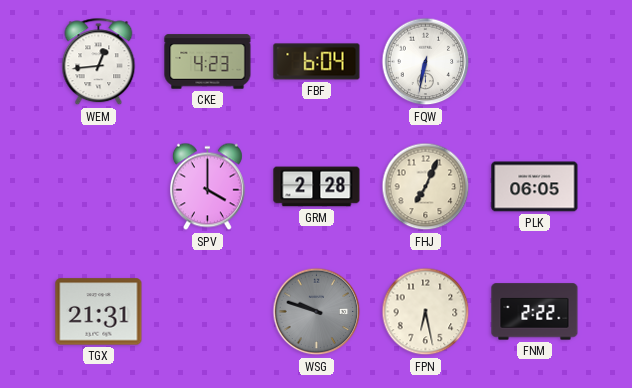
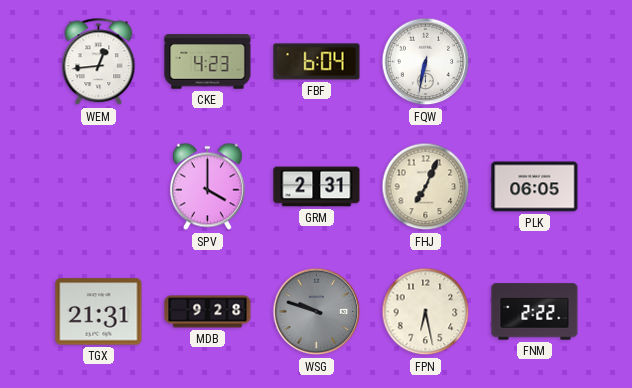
GRM: 2:28 -> 2:31
MDB: none -> 9:28
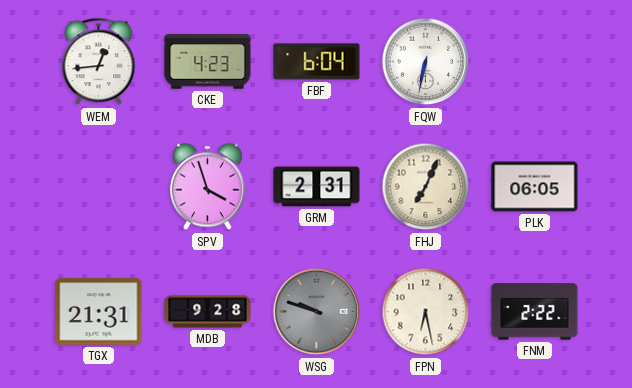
SPV: 4:00 -> 3:57
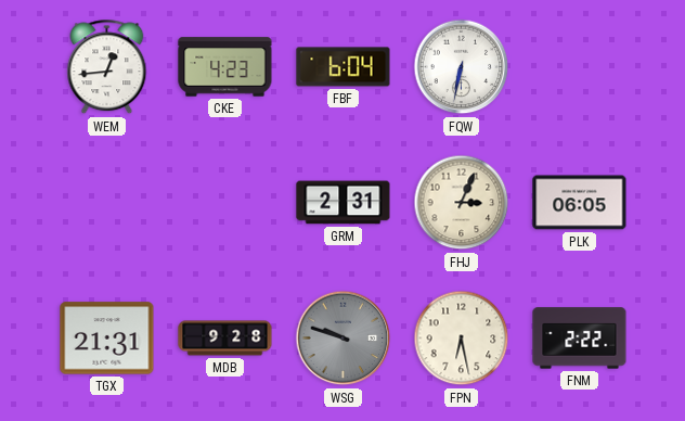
SPV: 3:57 -> none
FHJ: 7:04 -> 3:04
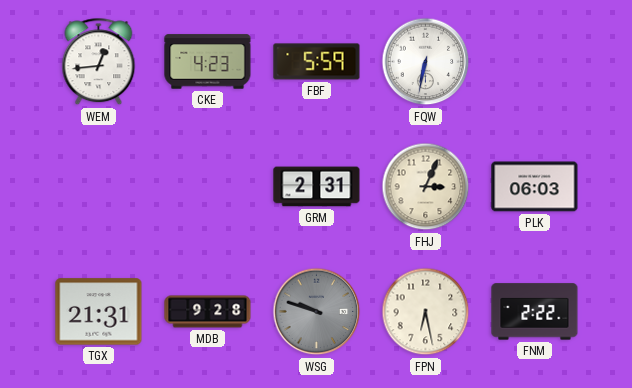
FBF: 6:04 -> 5:59
PLK: 06:05 -> 06:03
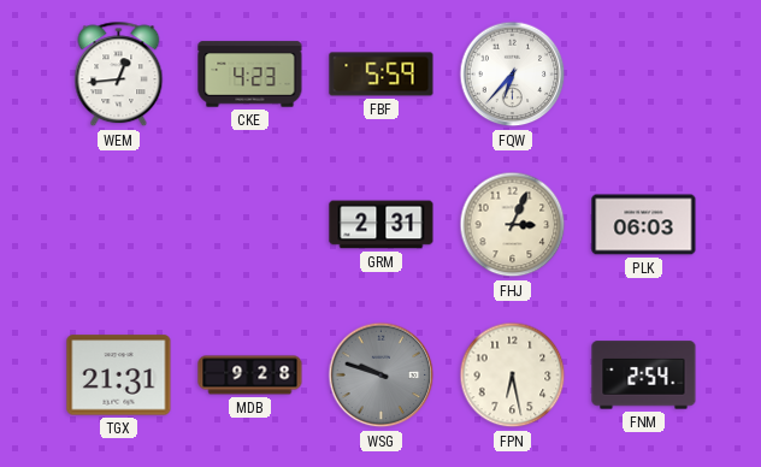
FQW: 6:32 -> 6:37
FNM: 2:22 -> 2:54
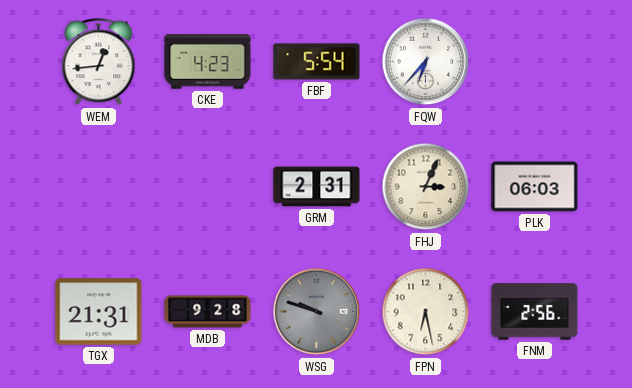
FBF: 5:59 -> 5:54
FNM: 2:54 -> 2:56
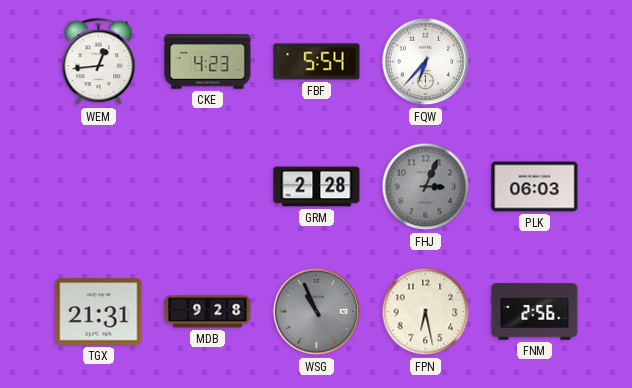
GRM: 2:31 -> 2:28
FHJ dial: cream -> grey
WSG: 9:48 -> 10:56
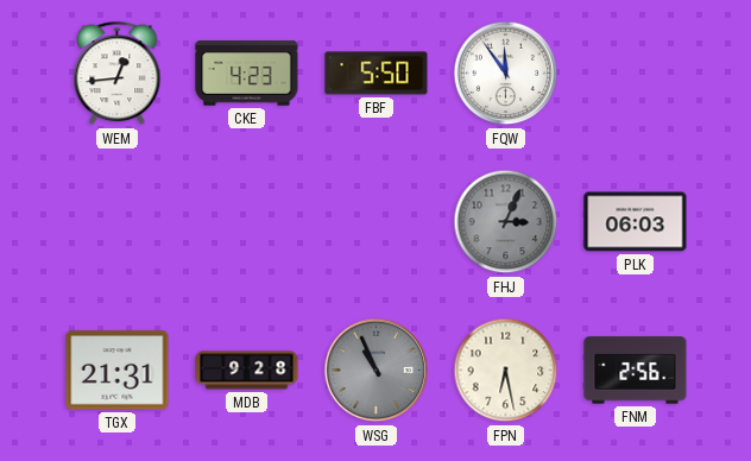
FBF: 5:54 -> 5:50
FQW: 6:37 -> 11:54
GRM: 2:28 -> none
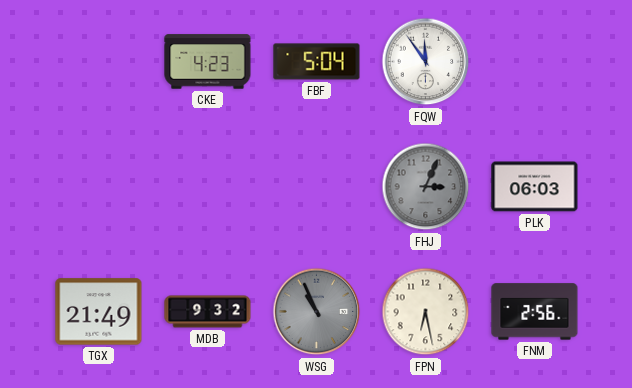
WEM: 12:44 -> none
FBF: 5:50 -> 5:04
TGX: 21:31 -> 21:49
MDB: 9:28 -> 9:32
